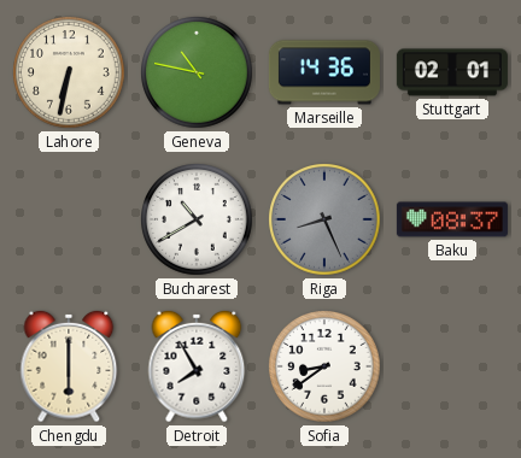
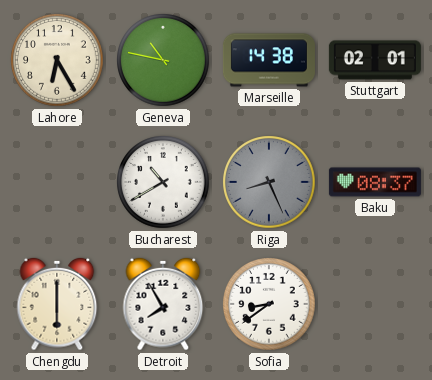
Lahore: 6:32 -> 6:25
Marseille: 14:36 -> 14:38
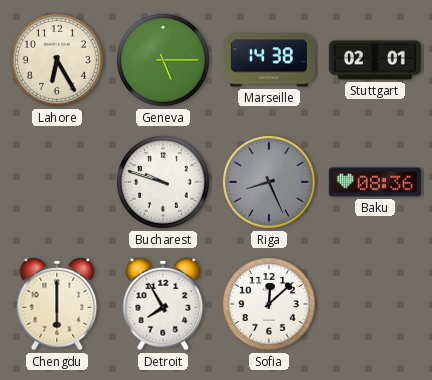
Geneva: 10:47 -> 5:15
Bucharest: 10:40 -> 9:48
Baku: 08:37 -> 08:36
Sofia: 8:39 -> 12:08
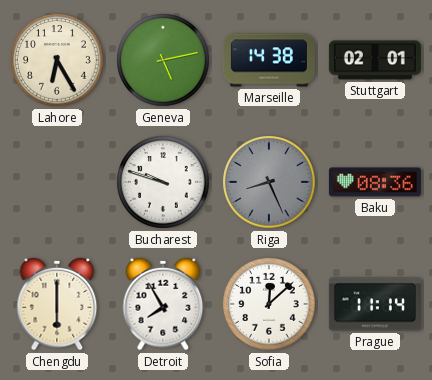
Geneva: 5:15 -> 5:13
Prague: none -> 11:14
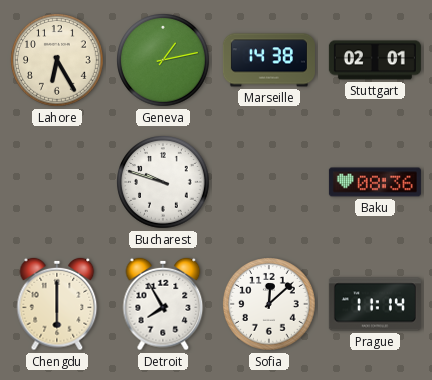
Geneva: 5:13 -> 1:13
Riga: 8:26 -> none
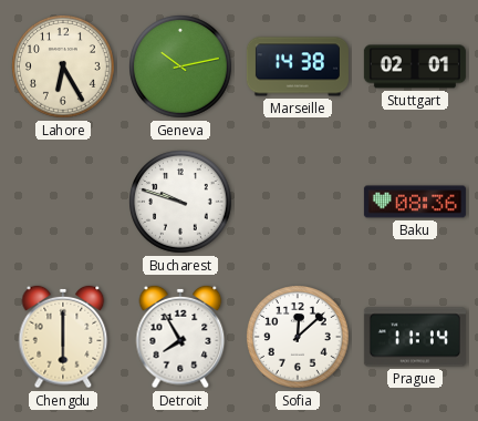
Geneva: 1:13 -> 10:13
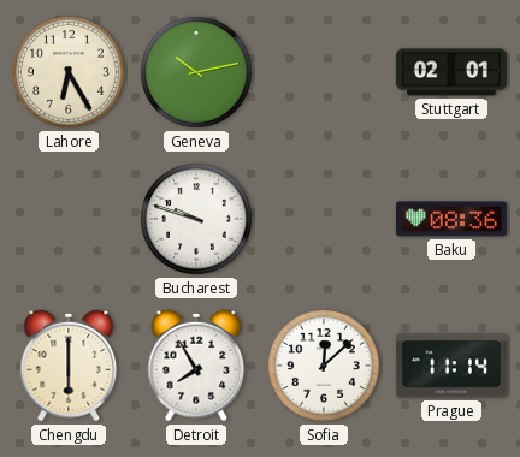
Marseille: 14:38 -> none
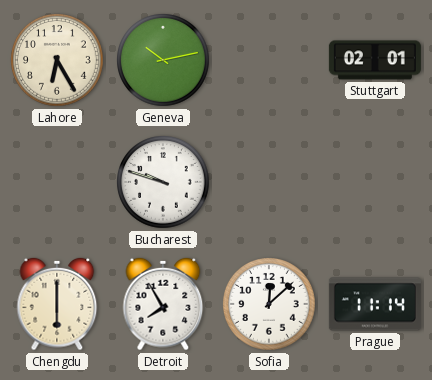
Baku: 08:36 -> none
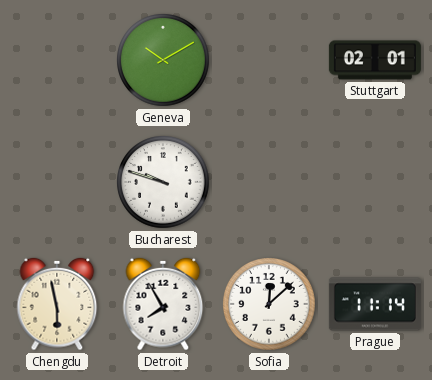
Lahore: 6:25 -> none
Geneva: 10:13 -> 10:10
Chengdu: 6:00 -> 5:58
